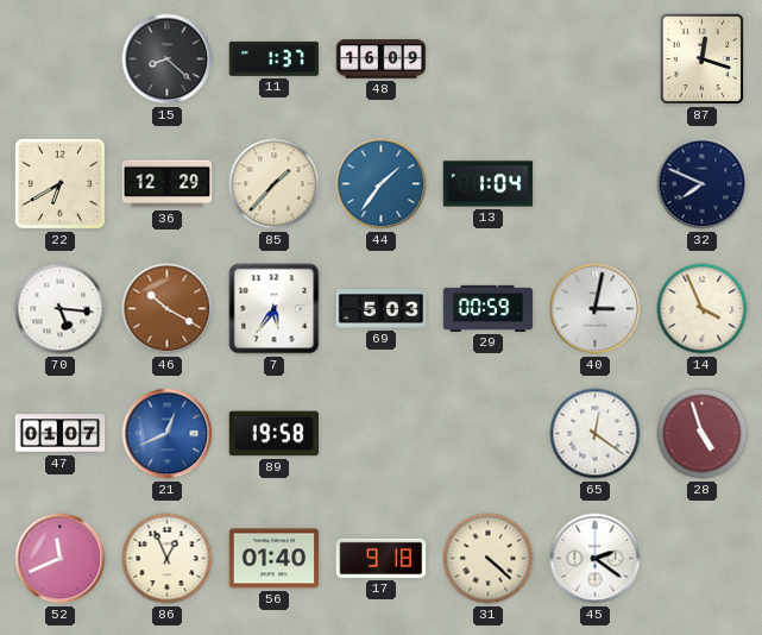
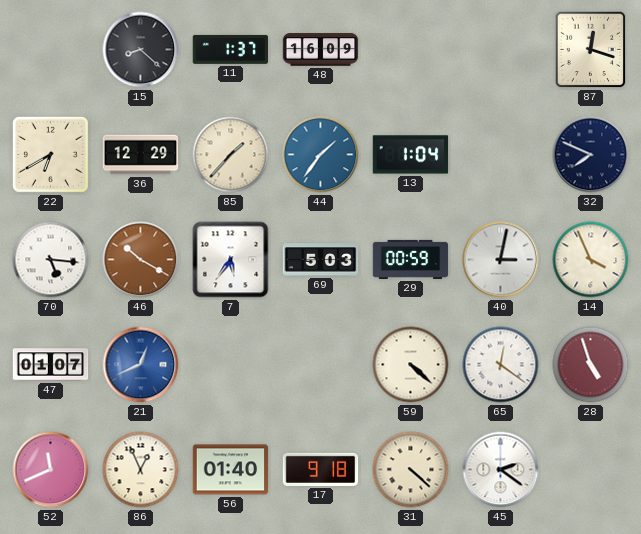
89: 19:58 -> none
59: none -> 4:22
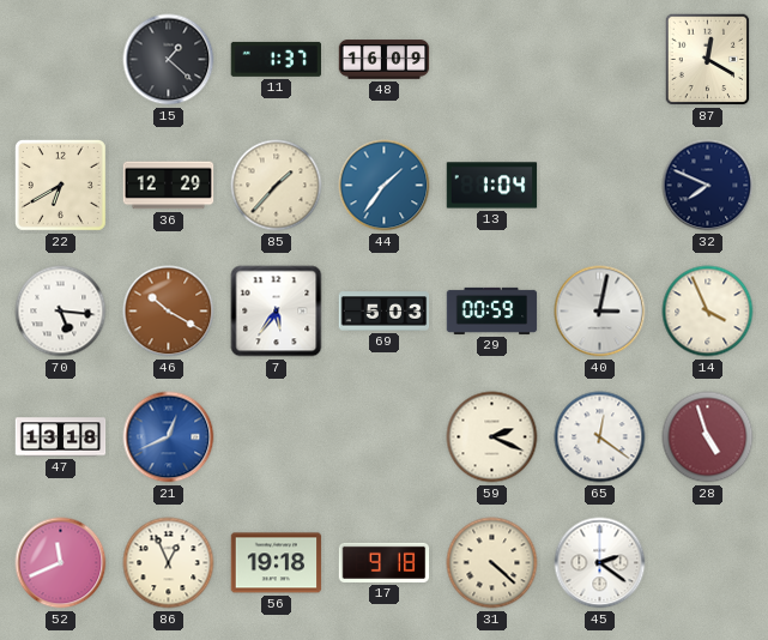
15: 8:22 -> 1:22
87: 12:18 -> 12:20
47: 01:07 -> 13:18
59: 4:22 -> 2:19
56: 01:40 -> 19:18
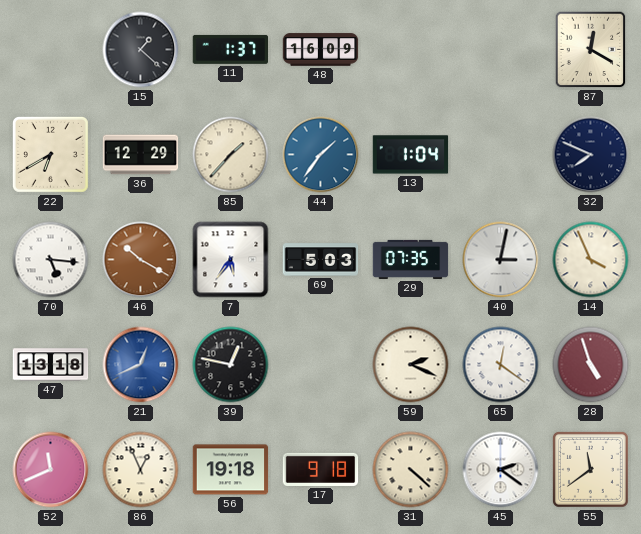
29: 00:59 -> 07:35
39: none -> 12:47
55: none -> 11:39
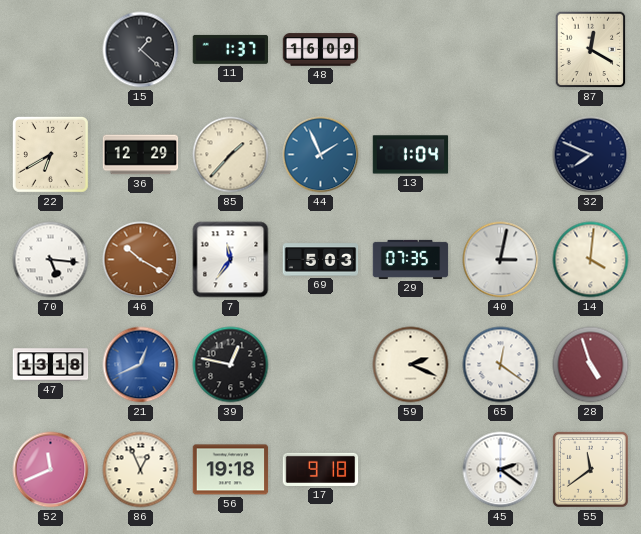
44: 1:36 -> 1:56
7: 5:36 -> 11:36
14: 3:56 -> 4:01
31: 4:22 -> none
